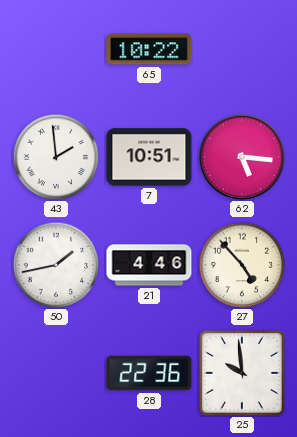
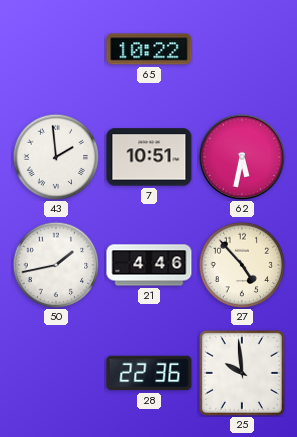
62: 5:16 -> 5:32
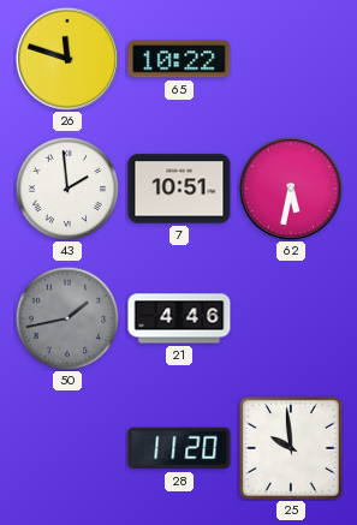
26: none -> 11:48
50 dial: white -> grey
27: 4:53 -> none
28: 22:36 -> 11:20
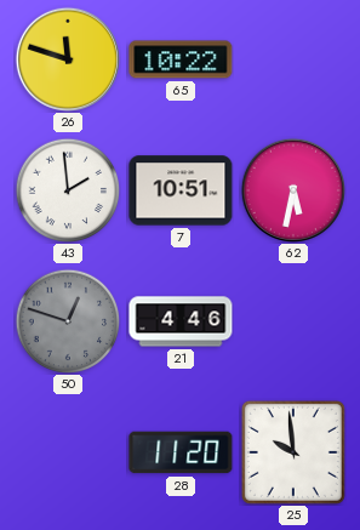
50: 1:43 -> 12:48
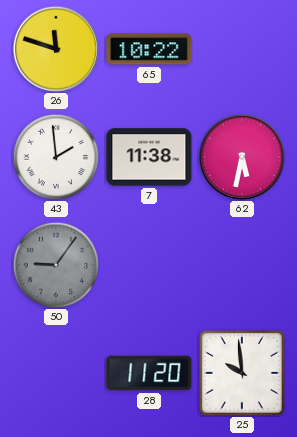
7: 10:51 -> 11:38
50: 12:48 -> 9:06
21: 4:46 -> none
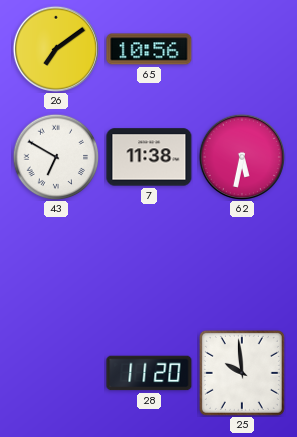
26: 11:48 -> 7:09
65: 10:22 -> 10:56
43: 1:59 -> 6:50
50: 9:06 -> none
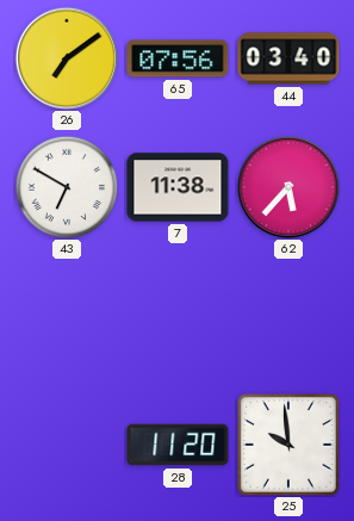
65: 10:56 -> 07:56
44: none -> 03:40
62: 5:32 -> 5:37
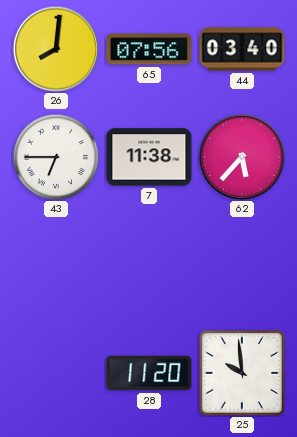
26: 7:09 -> 8:01
43: 6:50 -> 6:45
